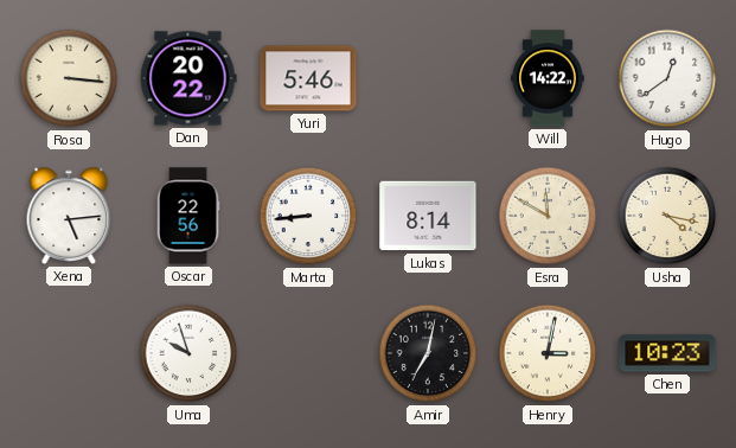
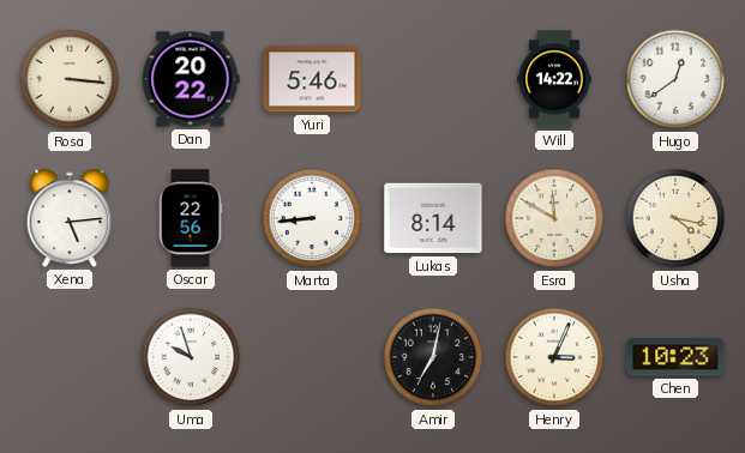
Henry: 3:02 -> 3:04
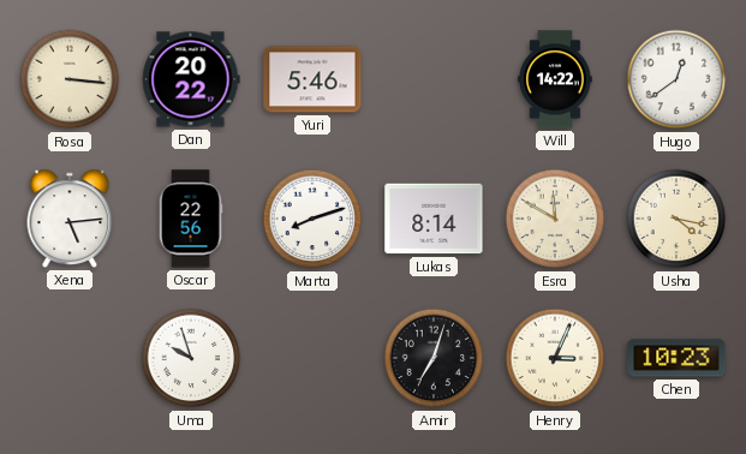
Marta: 8:44 -> 8:12
Amir: 7:02 -> 7:03
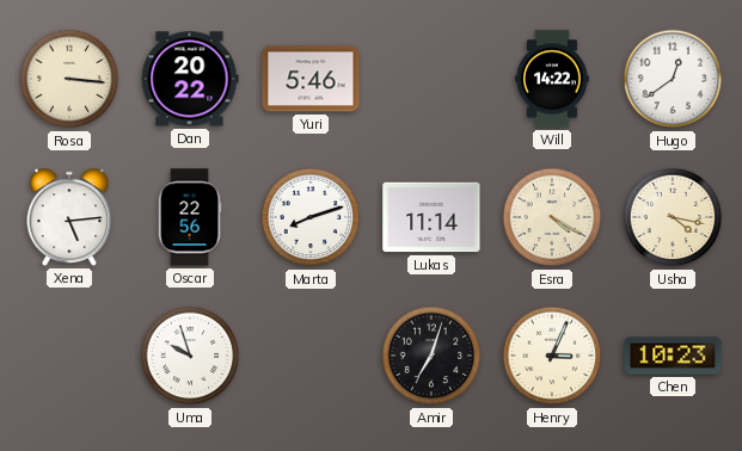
Lukas: 8:14 -> 11:14
Esra: 11:50 -> 4:20
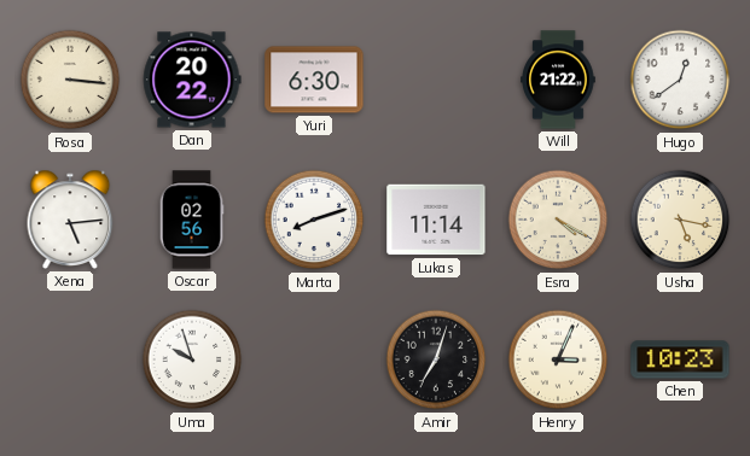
Yuri: 5:46 -> 6:30
Will: 14:22 -> 21:22
Oscar: 22:56 -> 02:56
Usha: 4:17 -> 5:17
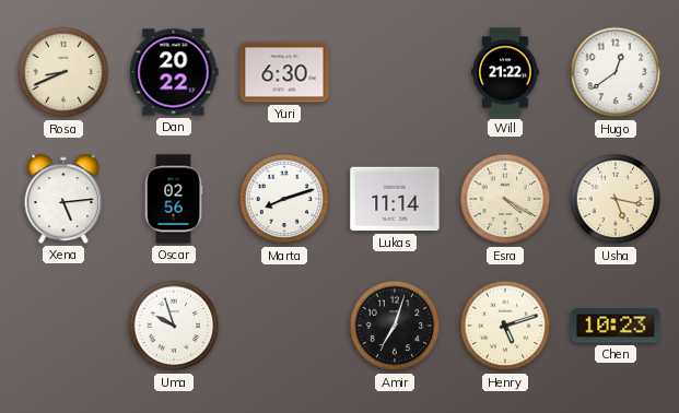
Rosa: 3:16 -> 8:41
Henry: 3:04 -> 5:12
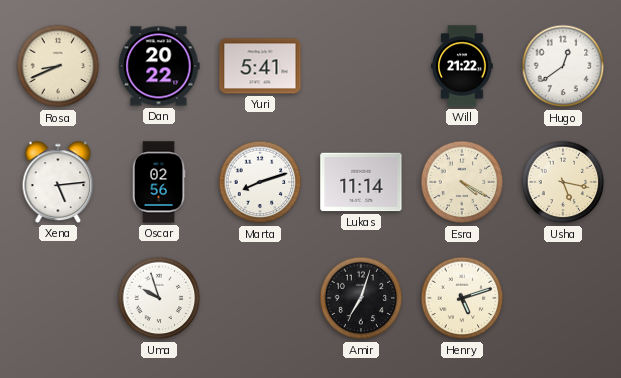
Yuri: 6:30 -> 5:41
Chen: 10:23 -> none
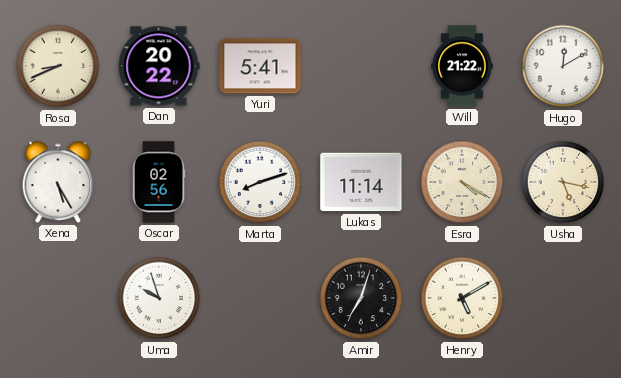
Hugo: 12:39 -> 12:10
Xena: 5:14 -> 5:25
Henry: 5:12 -> 5:10
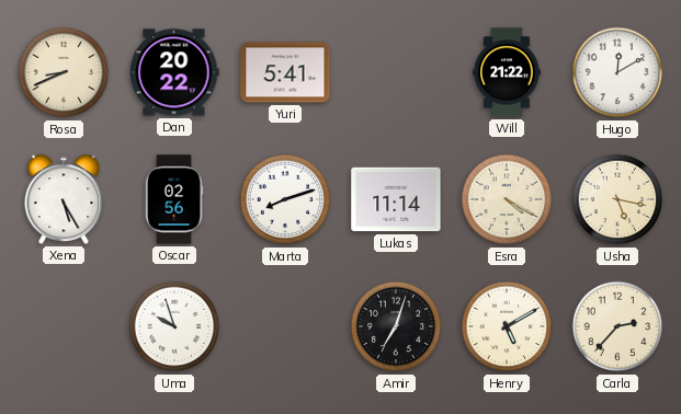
Carla: none -> 2:37
